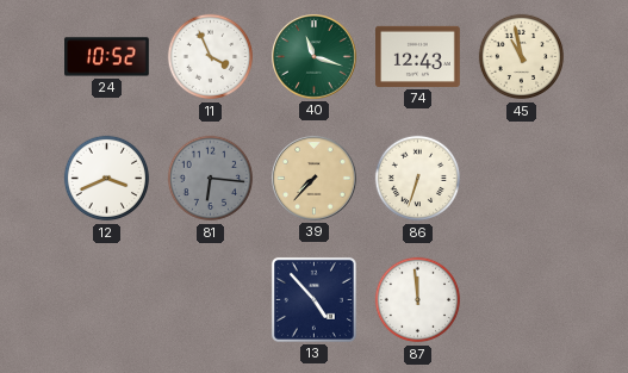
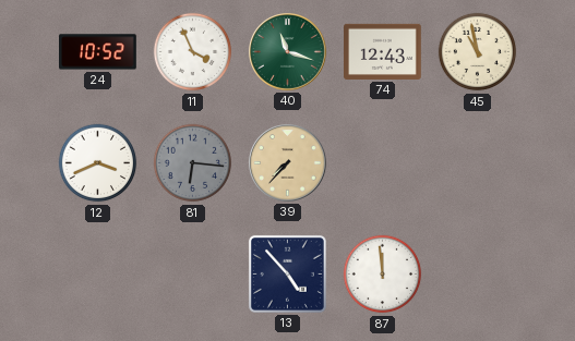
86: 6:33 -> none
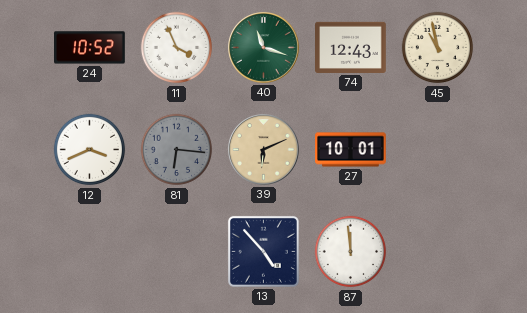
39: 7:37 -> 6:11
27: none -> 10:01
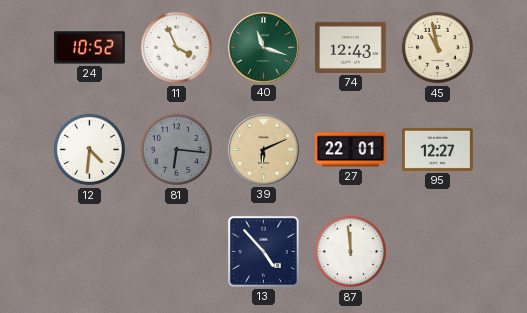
12: 3:41 -> 4:31
27: 10:01 -> 22:01
95: none -> 12:27
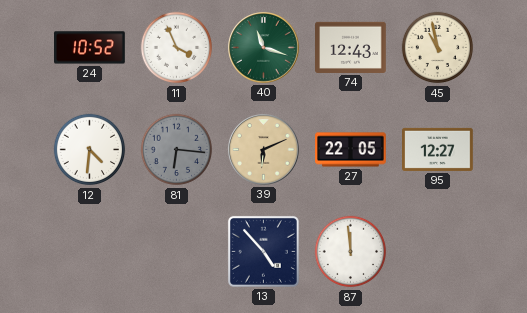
27: 22:01 -> 22:05
